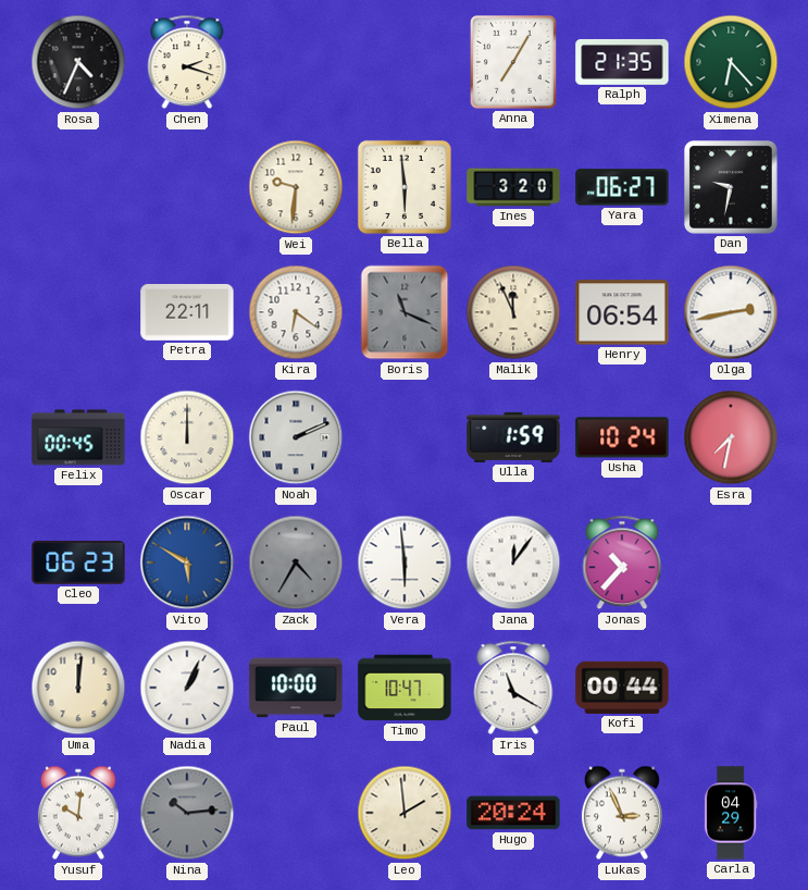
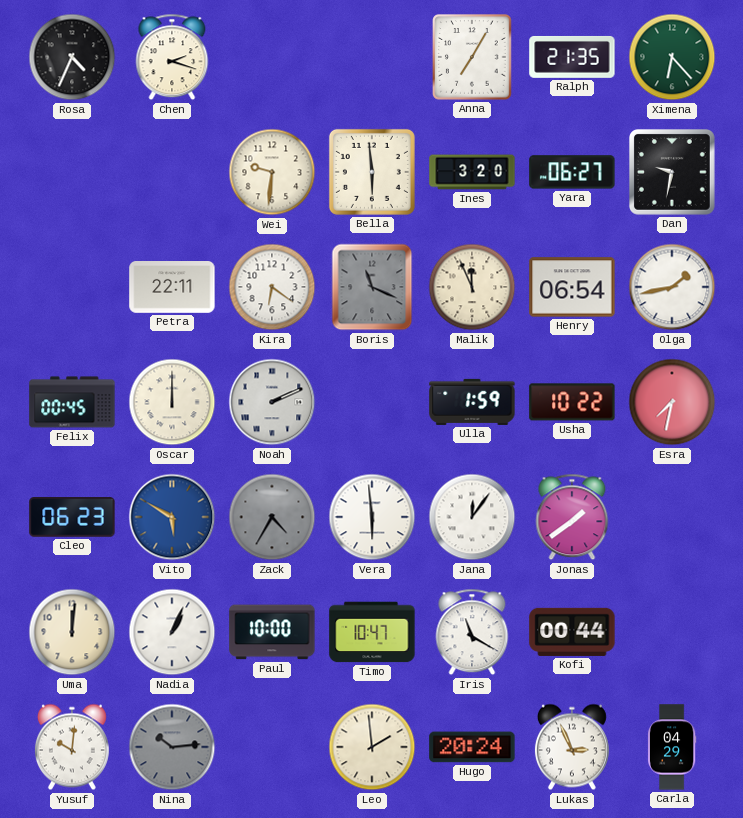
Olga: 2:43 -> 1:43
Usha: 10:24 -> 10:22
Jonas: 10:37 -> 1:39
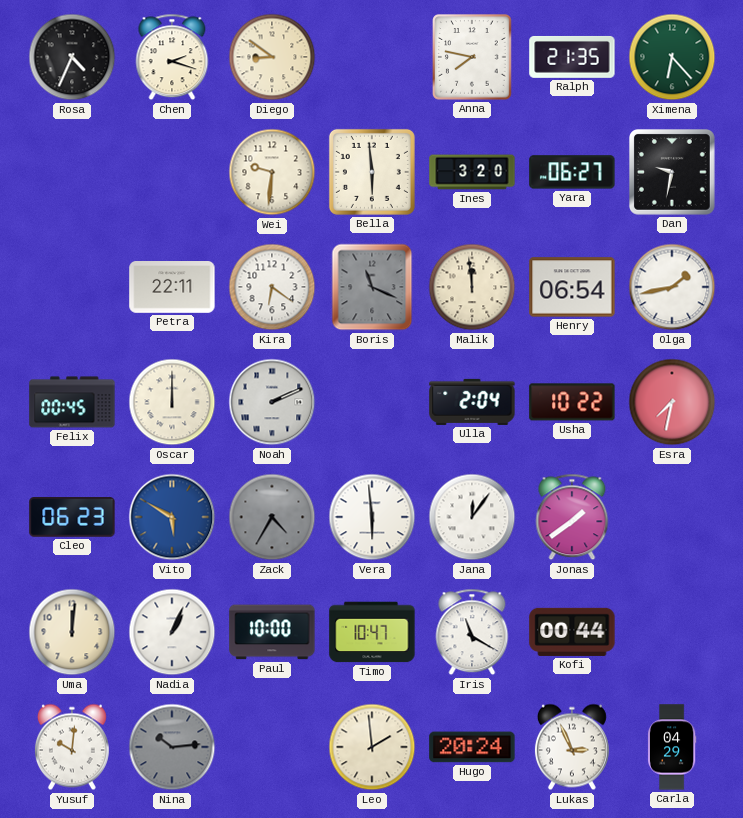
Diego: none -> 8:51
Anna: 7:05 -> 7:47
Malik: 11:56 -> 11:59
Ulla: 1:59 -> 2:04
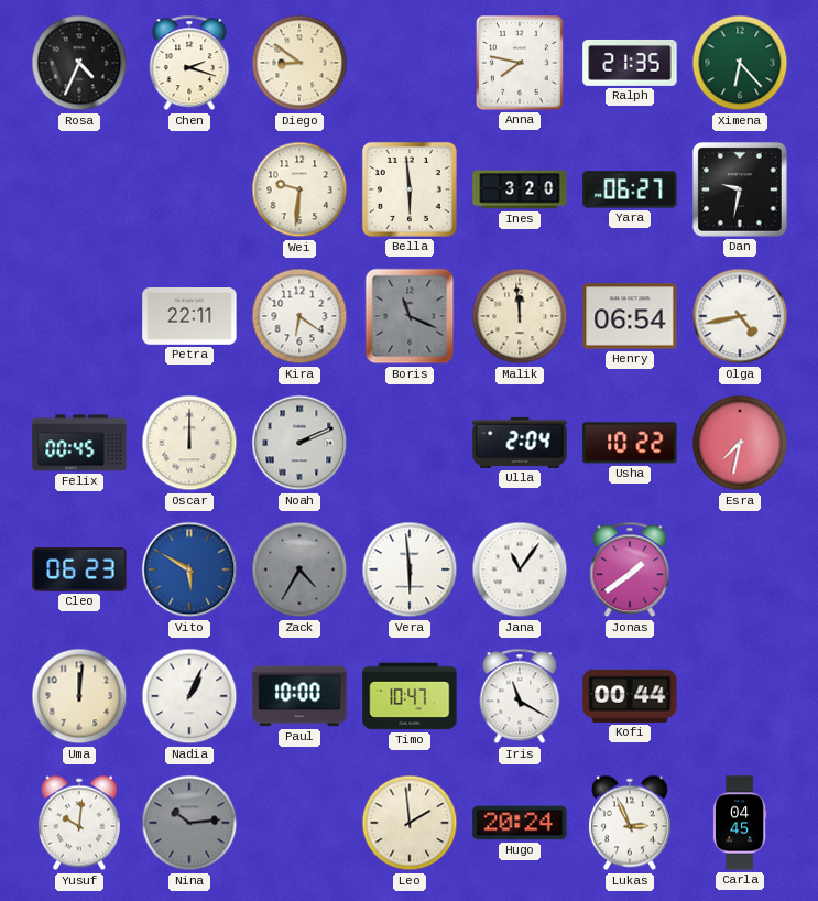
Olga: 1:43 -> 4:43
Jana: 12:06 -> 11:06
Carla: 04:29 -> 04:45
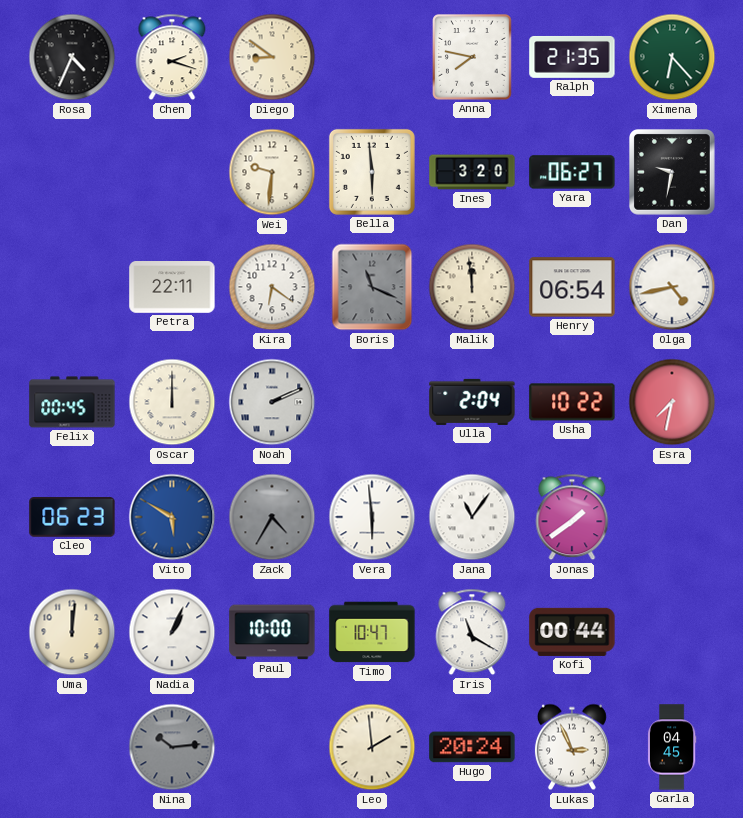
Yusuf: 10:01 -> none
